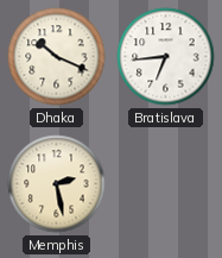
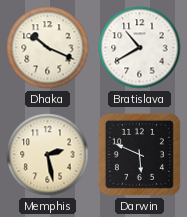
Bratislava: 6:44 -> 10:40
Darwin: none -> 5:49
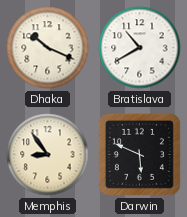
Memphis: 2:28 -> 8:54
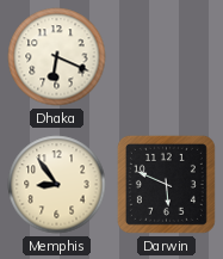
Dhaka: 10:19 -> 6:19
Bratislava: 10:40 -> none
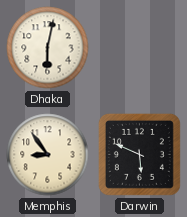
Dhaka: 6:19 -> 6:02
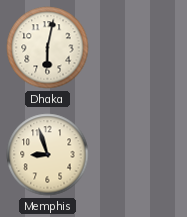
Memphis: 8:54 -> 8:57
Darwin: 5:49 -> none
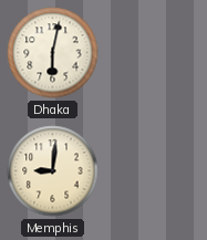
Memphis: 8:57 -> 9:01
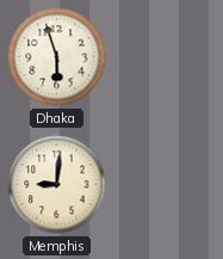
Dhaka: 6:02 -> 5:57
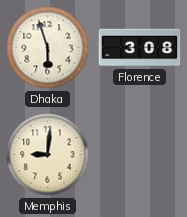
Florence: none -> 3:08
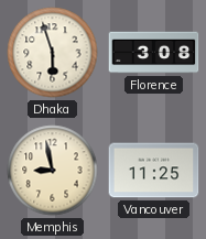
Memphis: 9:01 -> 8:58
Vancouver: none -> 11:25
